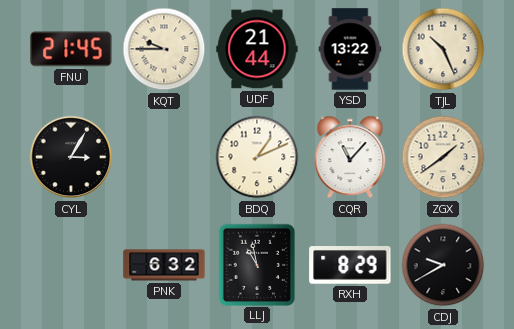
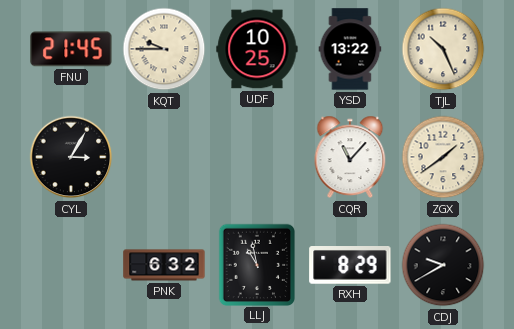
UDF: 21:44 -> 10:25
BDQ: 1:11 -> none
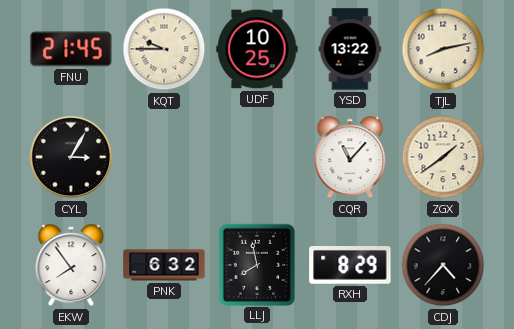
TJL: 10:26 -> 8:13
EKW: none -> 7:54
LLJ: 10:58 -> 7:58
CDJ: 9:40 -> 4:37
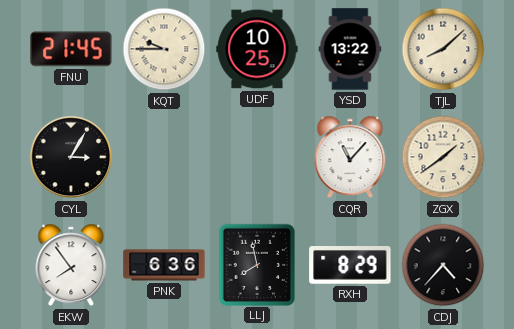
TJL: 8:13 -> 8:08
PNK: 6:32 -> 6:36
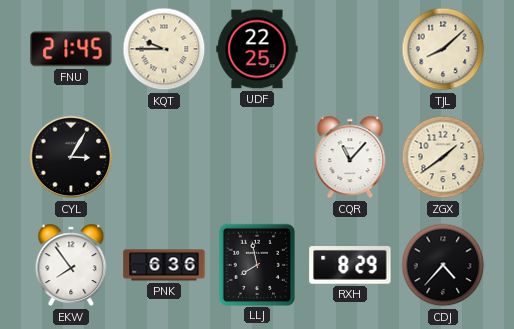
UDF: 10:25 -> 22:25
YSD: 13:22 -> none
